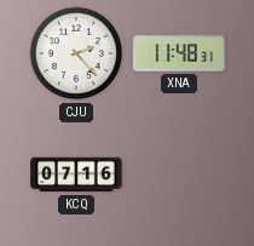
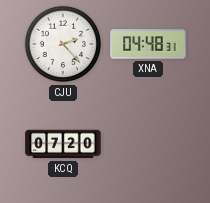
XNA: 11:48 -> 04:48
KCQ: 07:16 -> 07:20
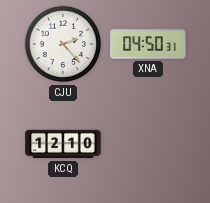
XNA: 04:48 -> 04:50
KCQ: 07:20 -> 12:10
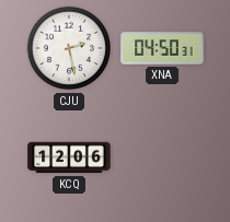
CJU: 2:23 -> 2:28
KCQ: 12:10 -> 12:06
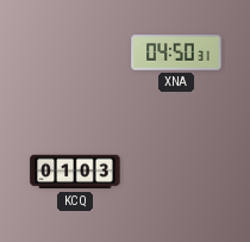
CJU: 2:28 -> none
KCQ: 12:06 -> 01:03
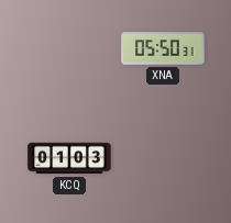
XNA: 04:50 -> 05:50
